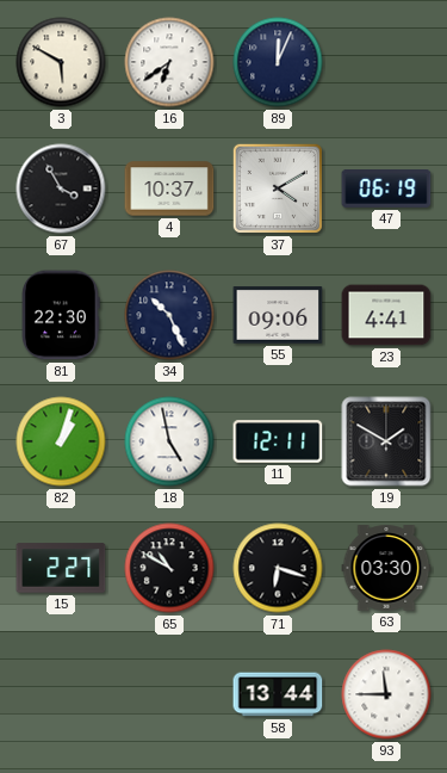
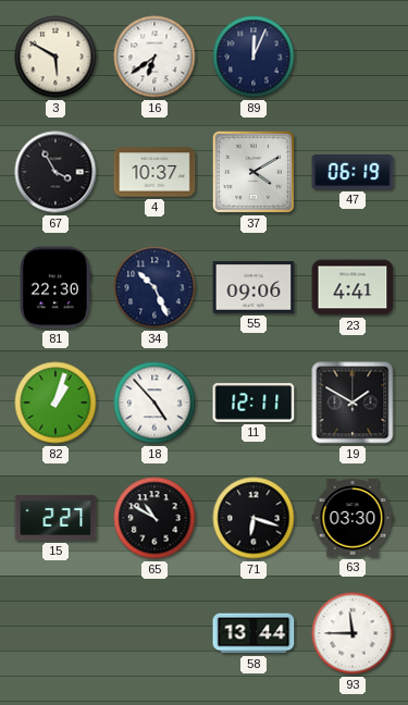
18: 4:58 -> 4:53
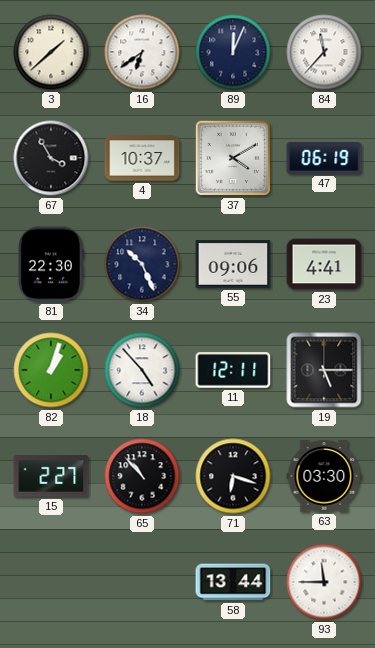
3: 5:50 -> 1:38
84: none -> 11:37
19: 1:50 -> 5:15
65: 10:50 -> 10:53
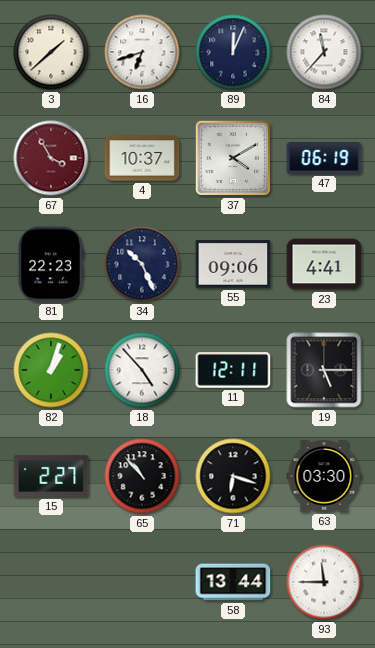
16: 6:39 -> 6:42
67 dial: black -> burgundy
81: 22:30 -> 22:23
